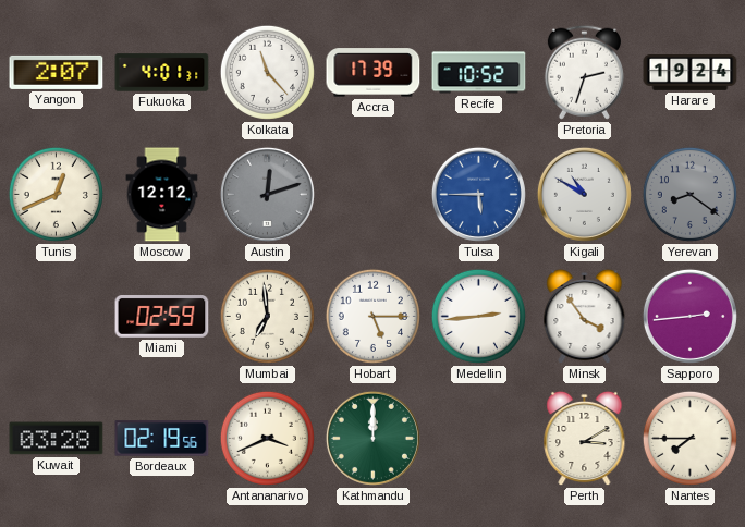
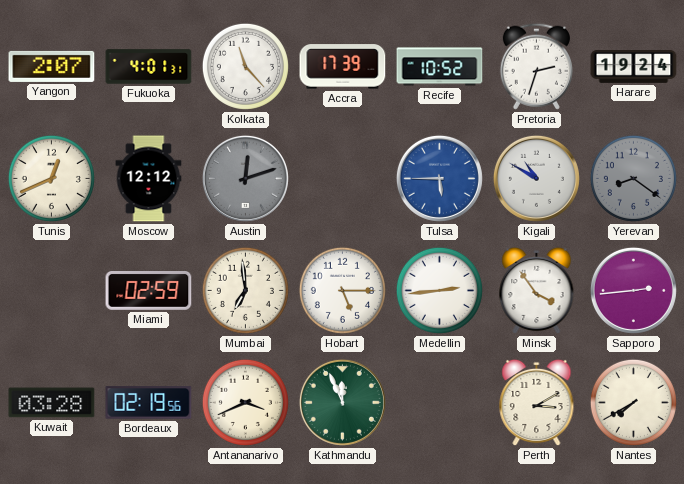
Kathmandu: 12:00 -> 11:56
Nantes: 7:45 -> 7:40
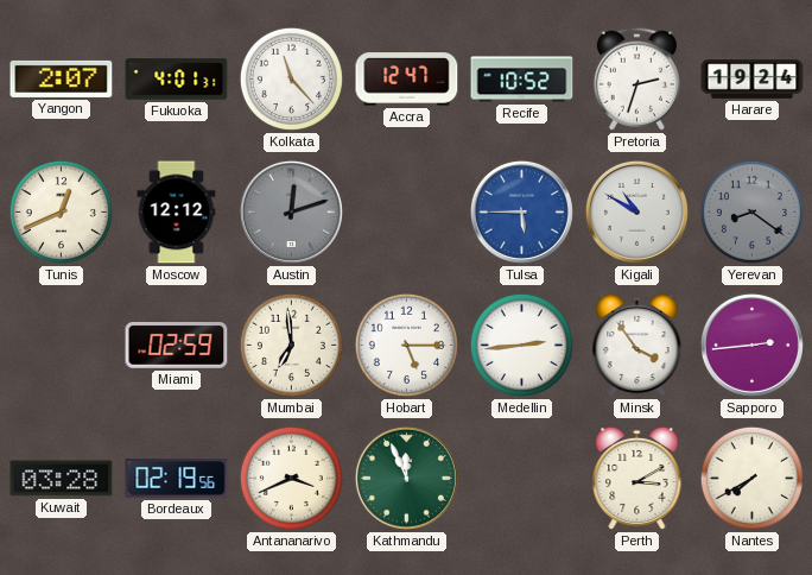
Accra: 17:39 -> 12:47
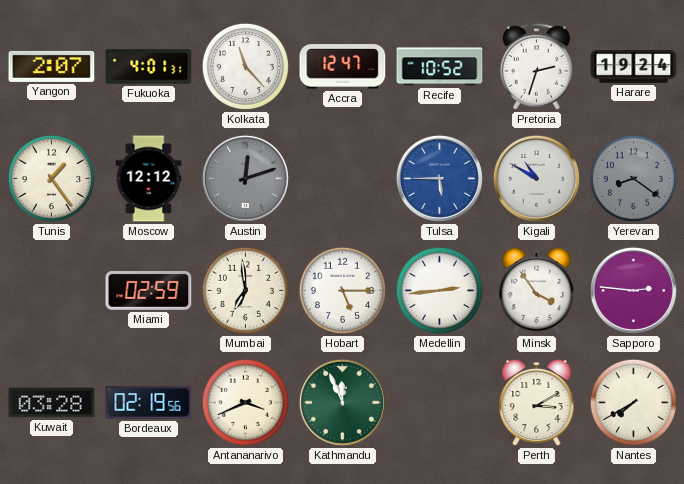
Tunis: 12:41 -> 1:24
Sapporo: 2:44 -> 2:46
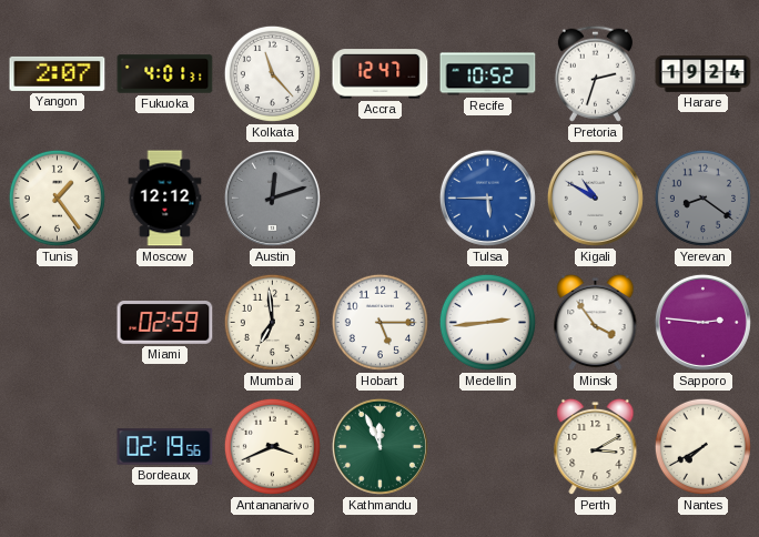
Kuwait: 03:28 -> none
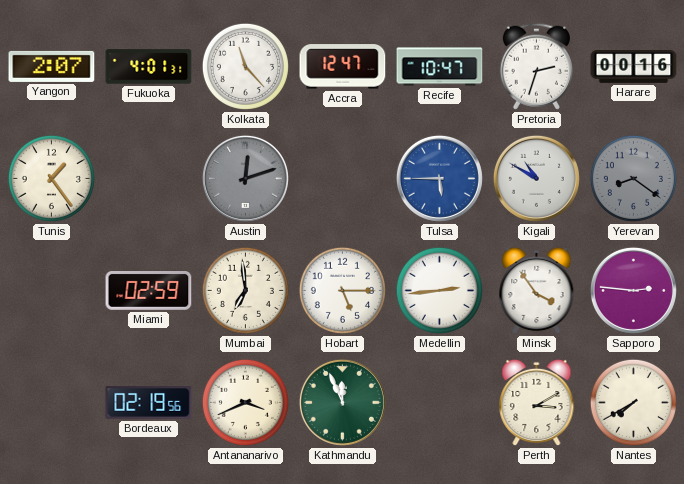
Recife: 10:52 -> 10:47
Harare: 19:24 -> 00:16
Moscow: 12:12 -> none
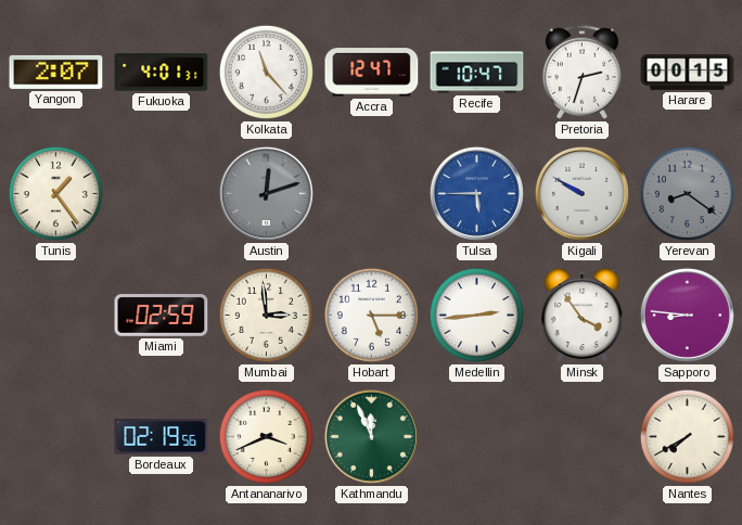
Harare: 00:16 -> 00:15
Kigali: 10:50 -> 9:50
Mumbai: 6:59 -> 2:59
Sapporo: 2:46 -> 8:46
Perth: 3:10 -> none
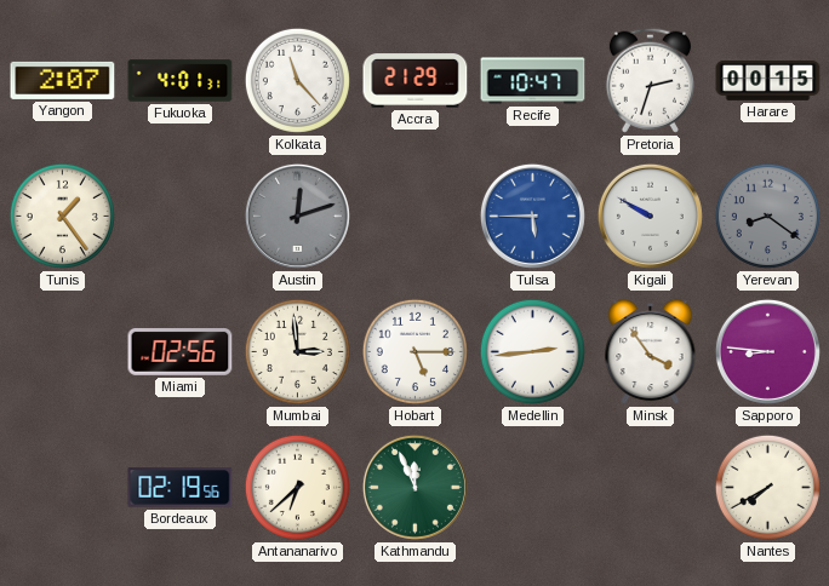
Accra: 12:47 -> 21:29
Miami: 02:59 -> 02:56
Antananarivo: 3:41 -> 6:38
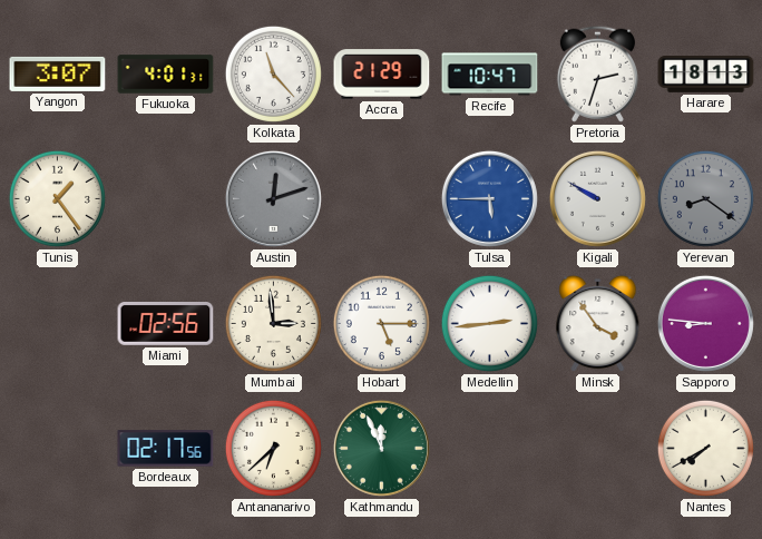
Yangon: 2:07 -> 3:07
Harare: 00:15 -> 18:13
Bordeaux: 02:19 -> 02:17
